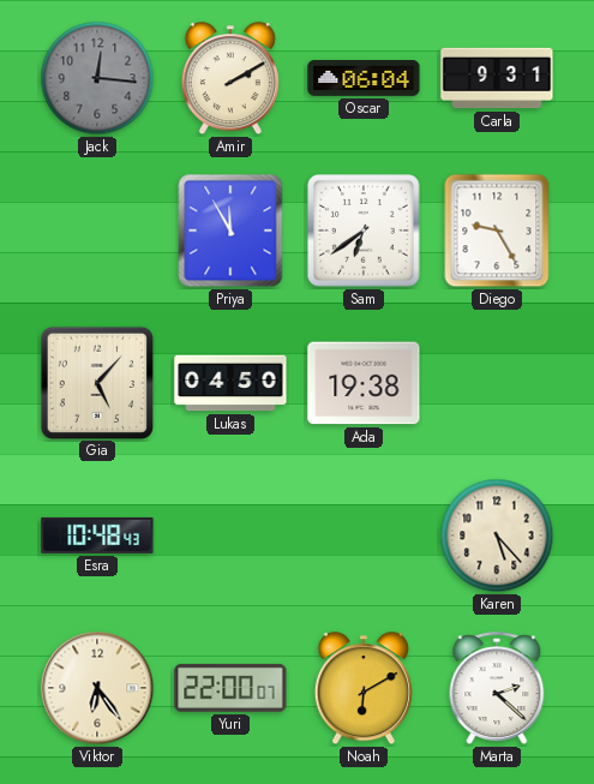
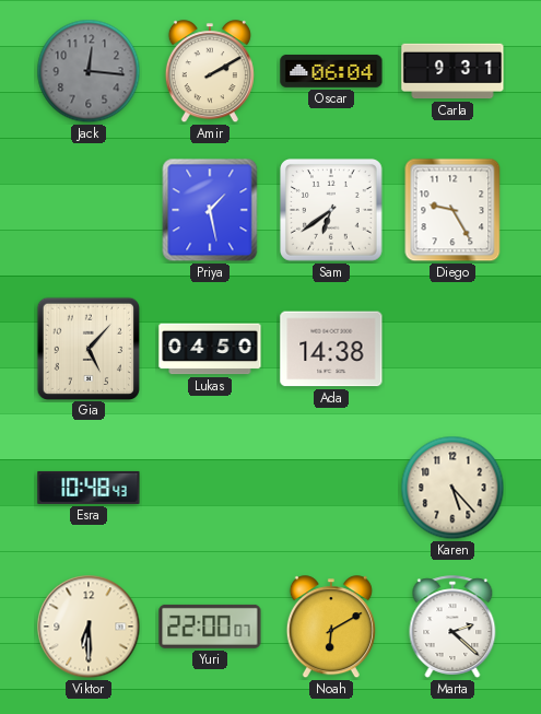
Priya: 11:55 -> 1:28
Ada: 19:38 -> 14:38
Viktor: 6:24 -> 6:30
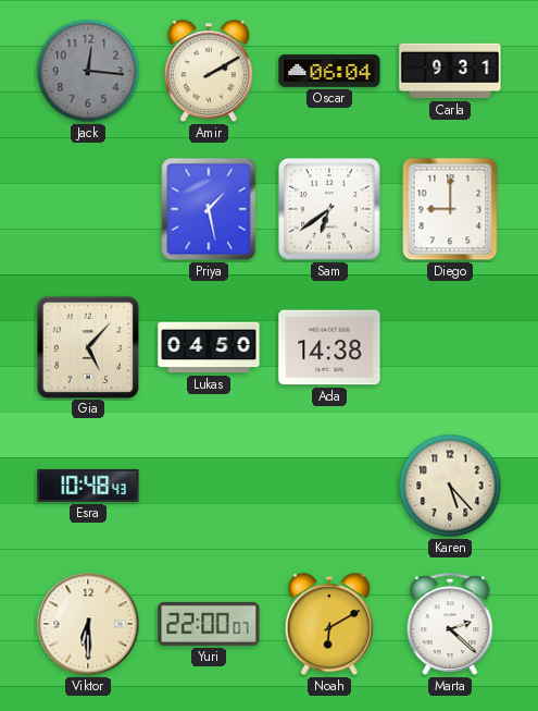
Diego: 9:25 -> 9:00
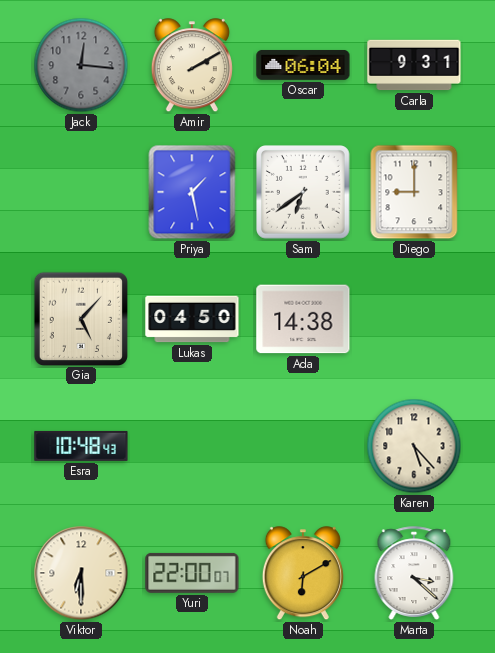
Marta: 2:22 -> 3:22
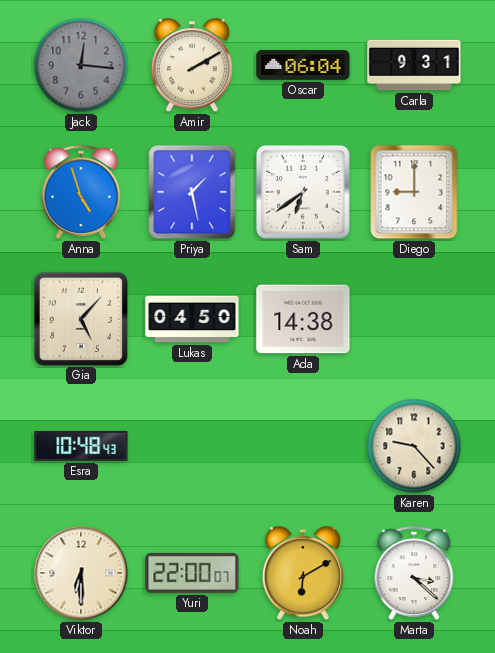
Anna: none -> 4:57
Karen: 5:23 -> 9:23
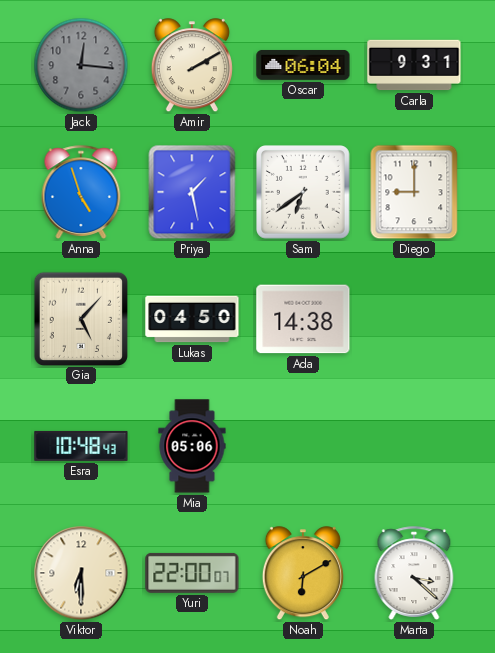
Mia: none -> 05:06
Karen: 9:23 -> none
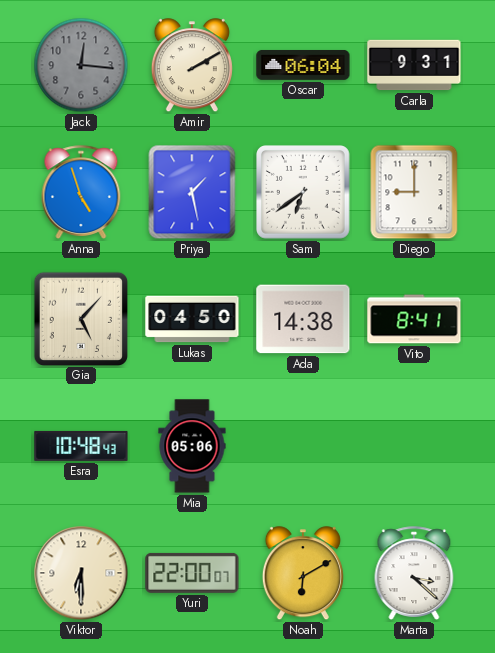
Vito: none -> 8:41
